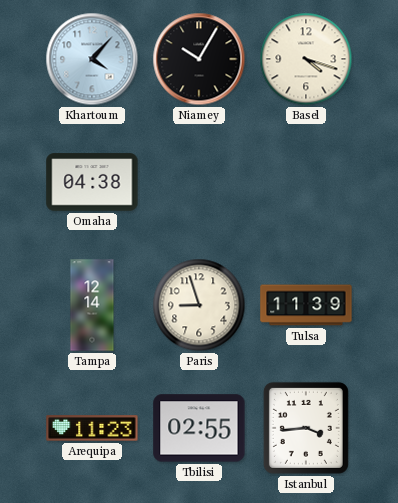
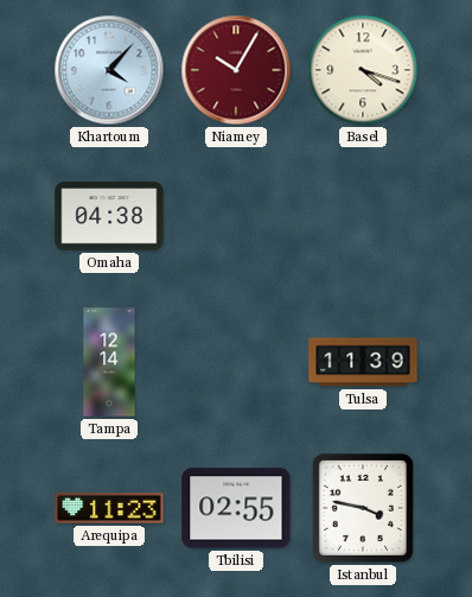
Niamey dial: black -> burgundy
Paris: 8:57 -> none
Istanbul: 3:44 -> 3:47
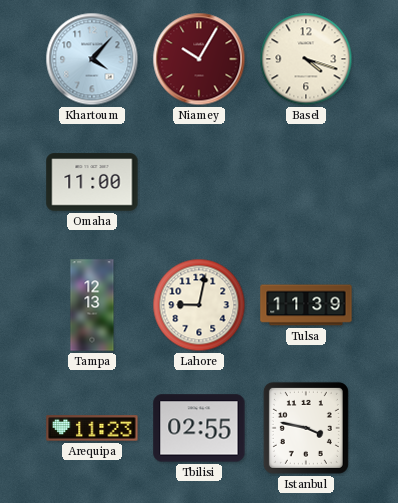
Omaha: 04:38 -> 11:00
Tampa: 12:14 -> 12:13
Lahore: none -> 9:02
